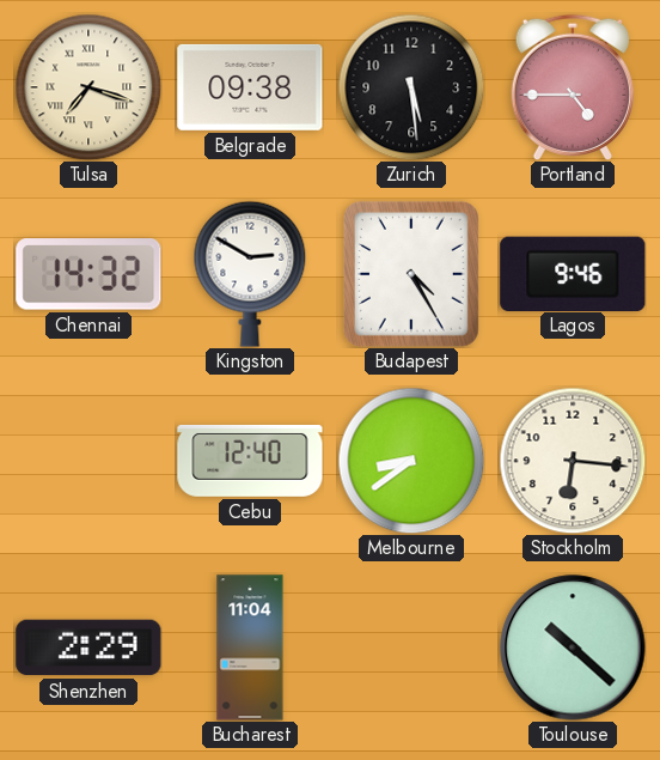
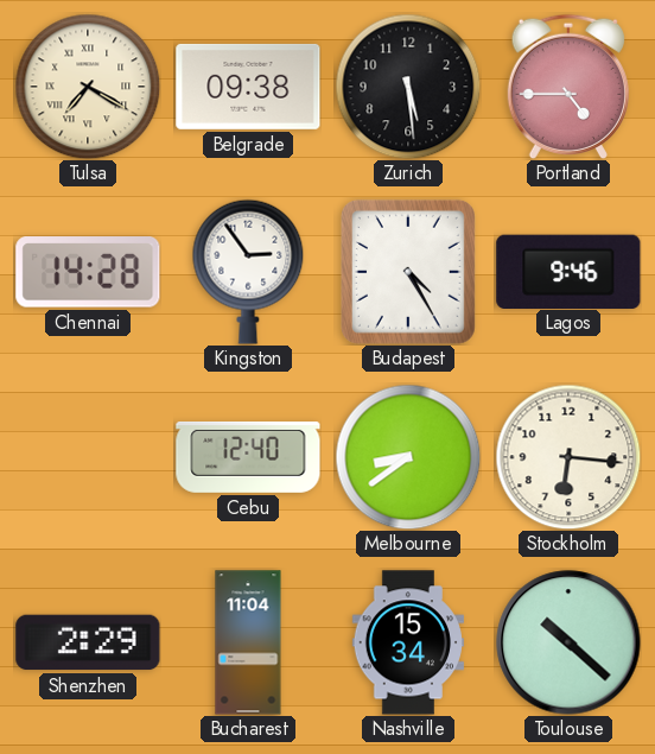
Tulsa: 7:18 -> 7:20
Chennai: 14:32 -> 14:28
Kingston: 2:50 -> 2:54
Nashville: none -> 15:34
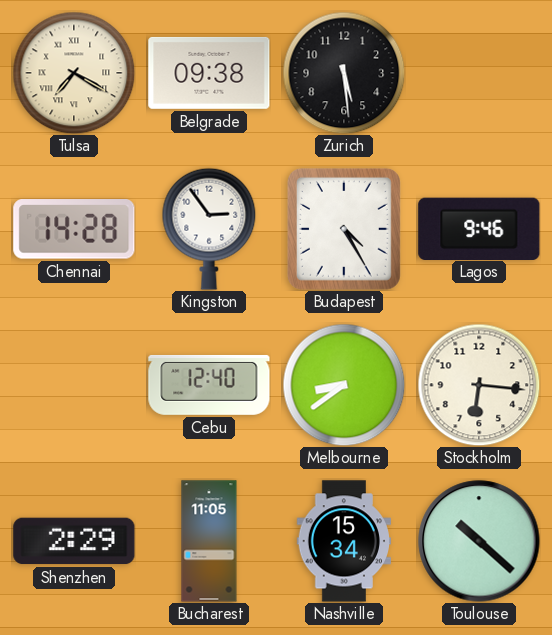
Portland: 4:45 -> none
Bucharest: 11:04 -> 11:05
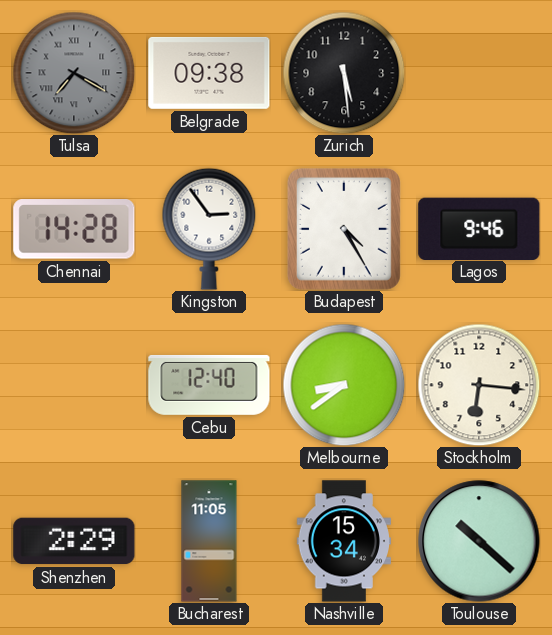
Tulsa dial: cream -> grey
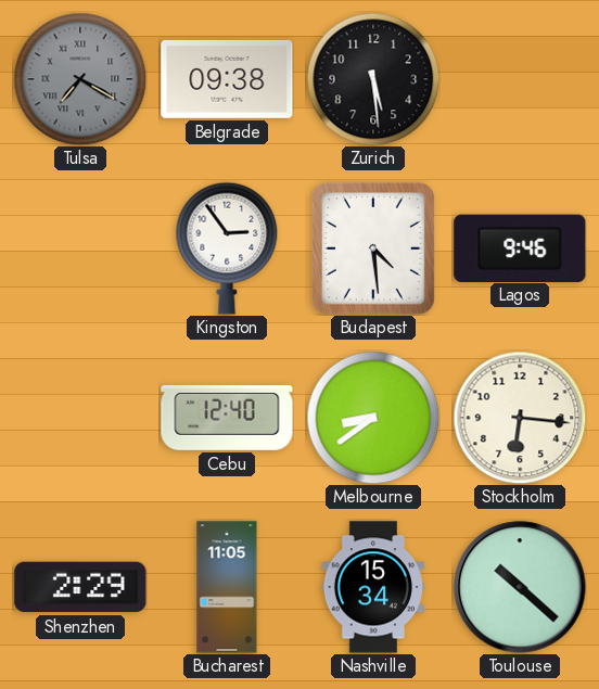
Chennai: 14:28 -> none
Budapest: 4:25 -> 4:29
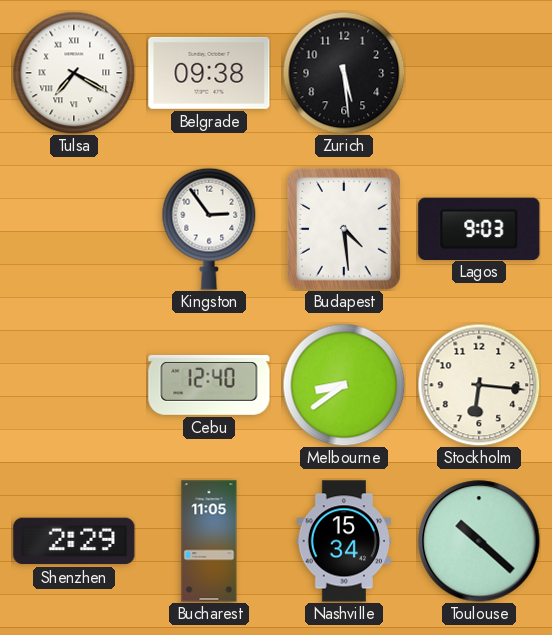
Tulsa dial: grey -> white
Lagos: 9:46 -> 9:03
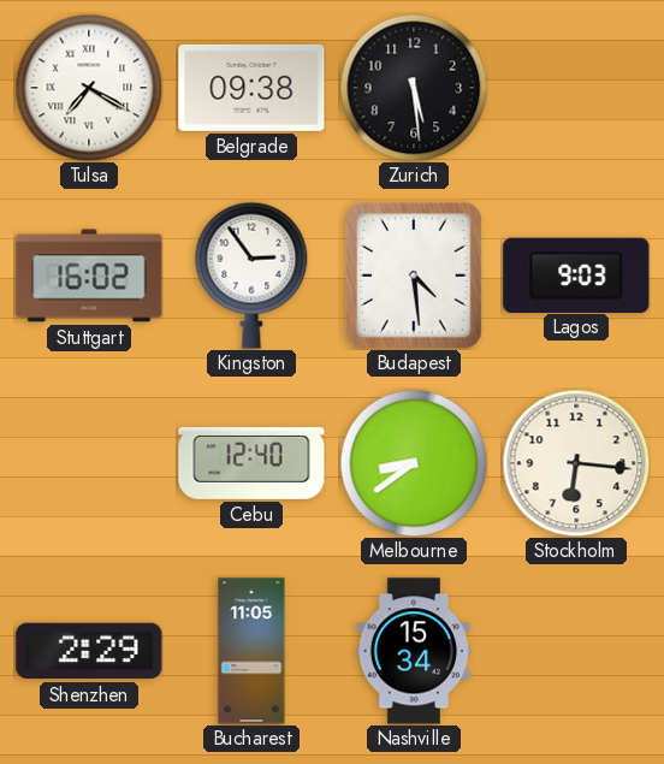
Stuttgart: none -> 16:02
Toulouse: 10:22 -> none
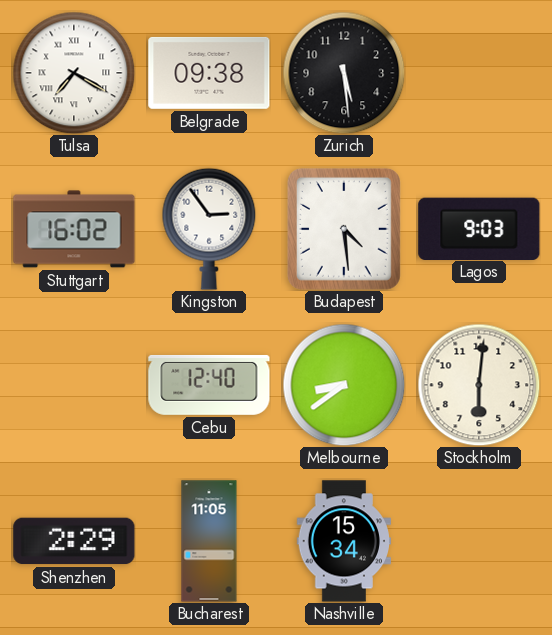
Stockholm: 6:16 -> 6:01
